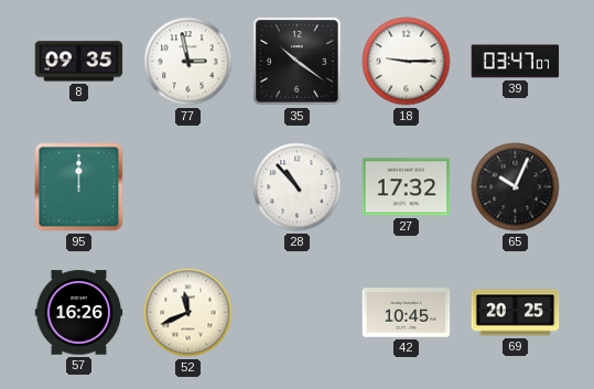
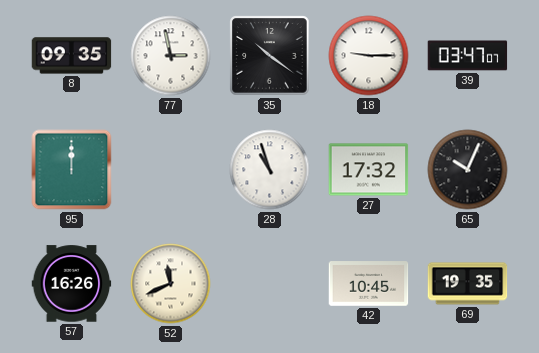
28: 10:53 -> 10:57
69: 20:25 -> 19:35
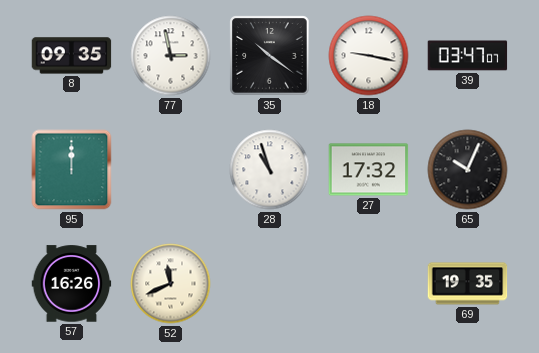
18: 9:15 -> 9:17
42: 10:45 -> none
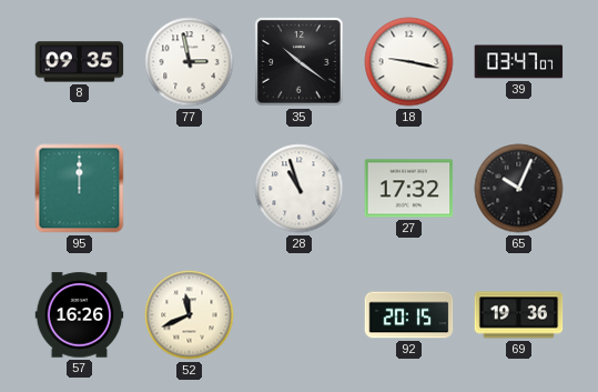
92: none -> 20:15
69: 19:35 -> 19:36
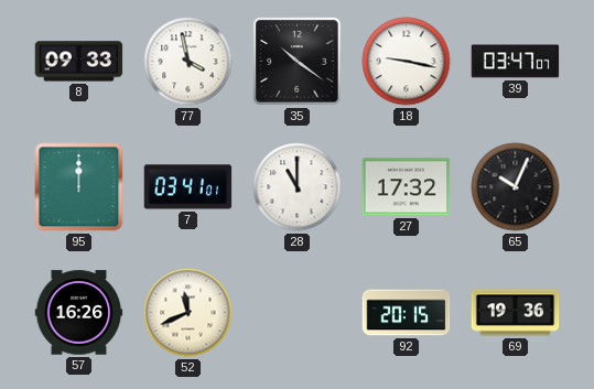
8: 09:35 -> 09:33
77: 2:58 -> 3:58
7: none -> 03:41
28: 10:57 -> 11:00
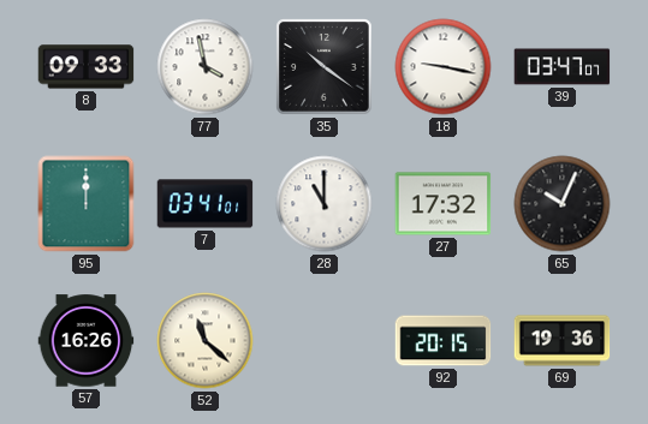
52: 11:41 -> 11:22
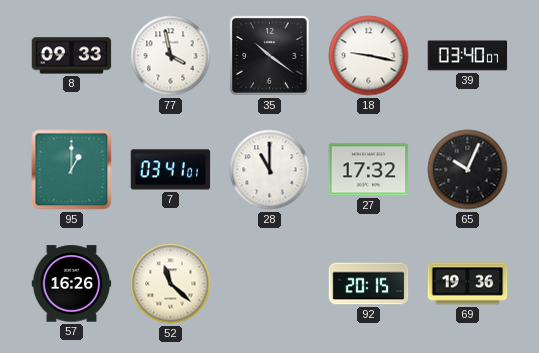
39: 03:47 -> 03:40
95: 12:00 -> 1:00
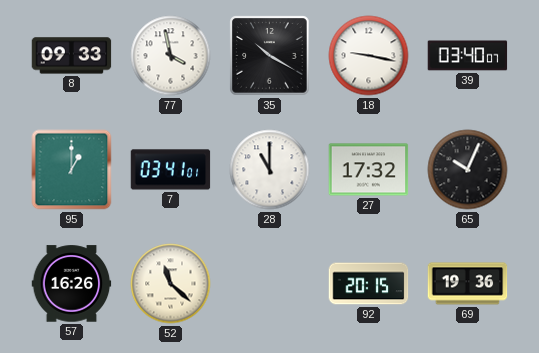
35: 10:21 -> 10:20
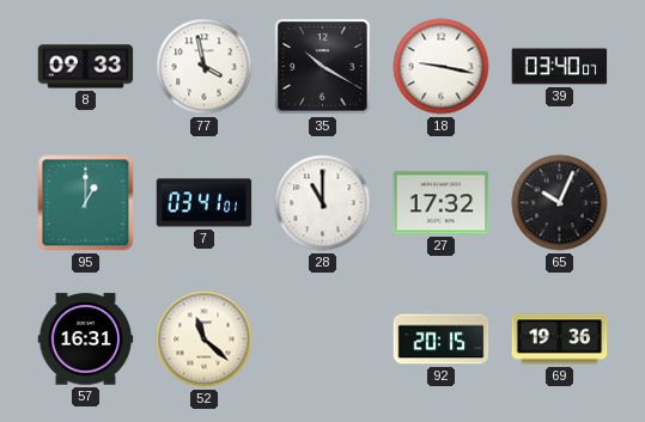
57: 16:26 -> 16:31
